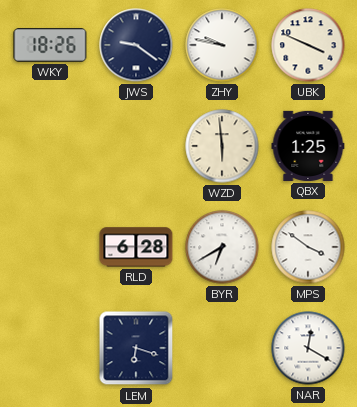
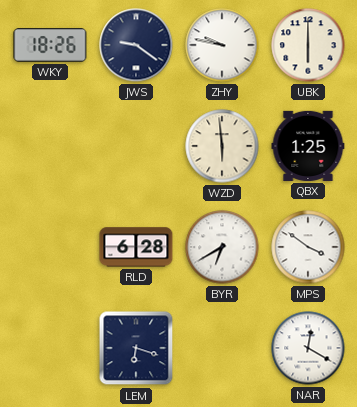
UBK: 3:49 -> 6:00
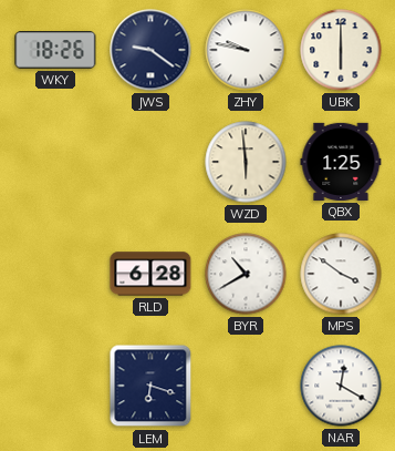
BYR: 6:40 -> 10:40
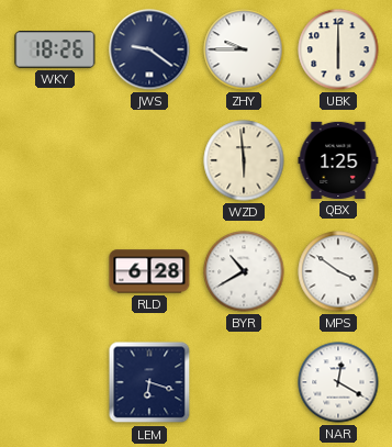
ZHY: 9:47 -> 9:45
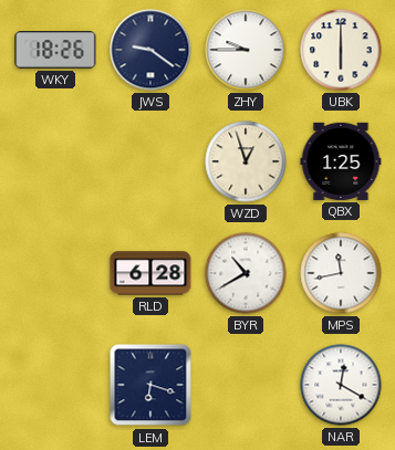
WZD: 5:59 -> 12:57
MPS: 3:51 -> 11:43
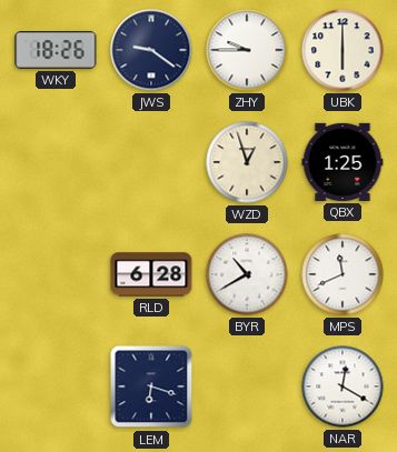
MPS: 11:43 -> 11:41
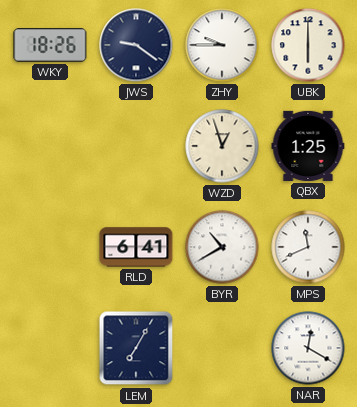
RLD: 6:28 -> 6:41
LEM: 6:18 -> 7:05
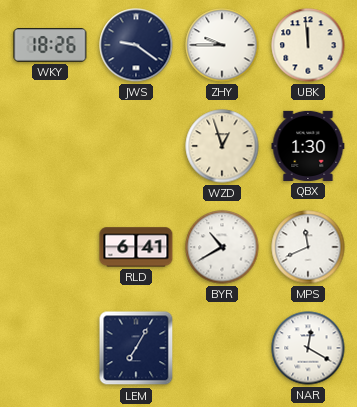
UBK: 6:00 -> 11:59
QBX: 1:25 -> 1:30
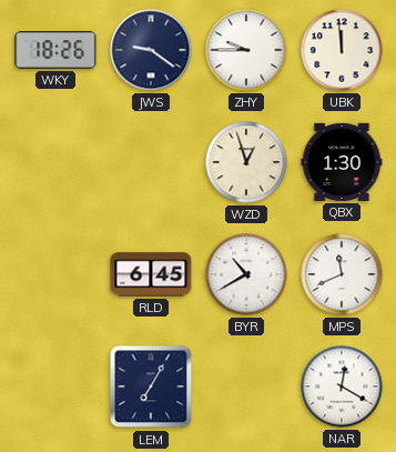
RLD: 6:41 -> 6:45
